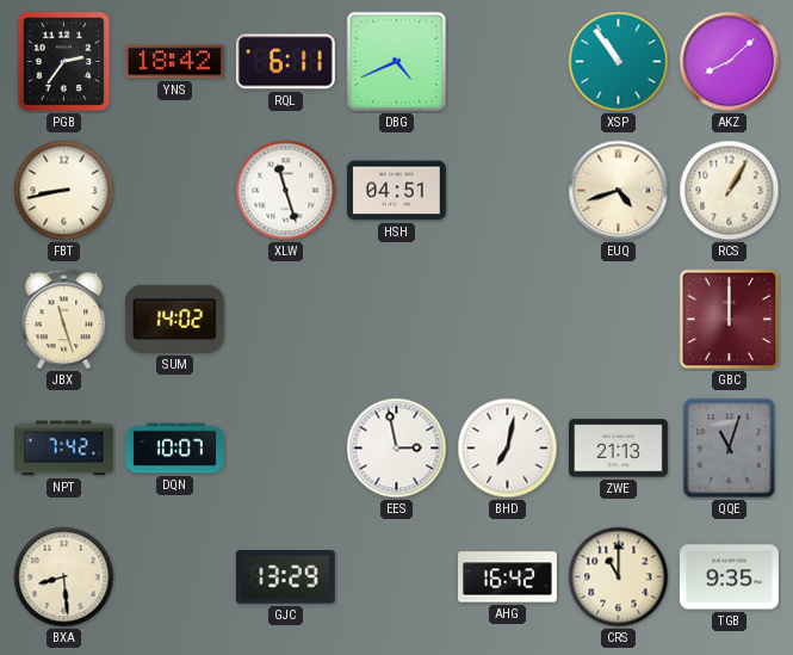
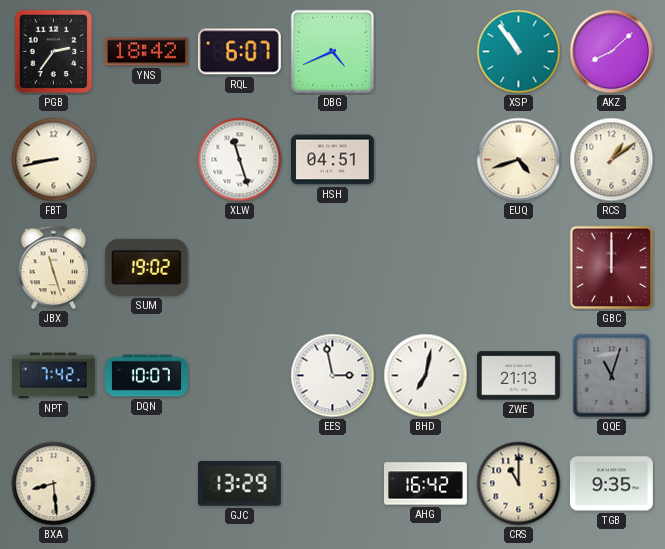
RQL: 6:11 -> 6:07
RCS: 1:05 -> 1:09
SUM: 14:02 -> 19:02
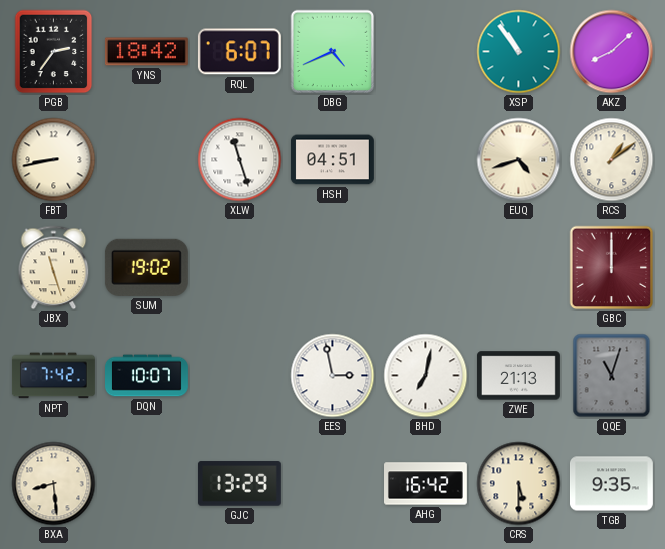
CRS: 11:00 -> 5:30
